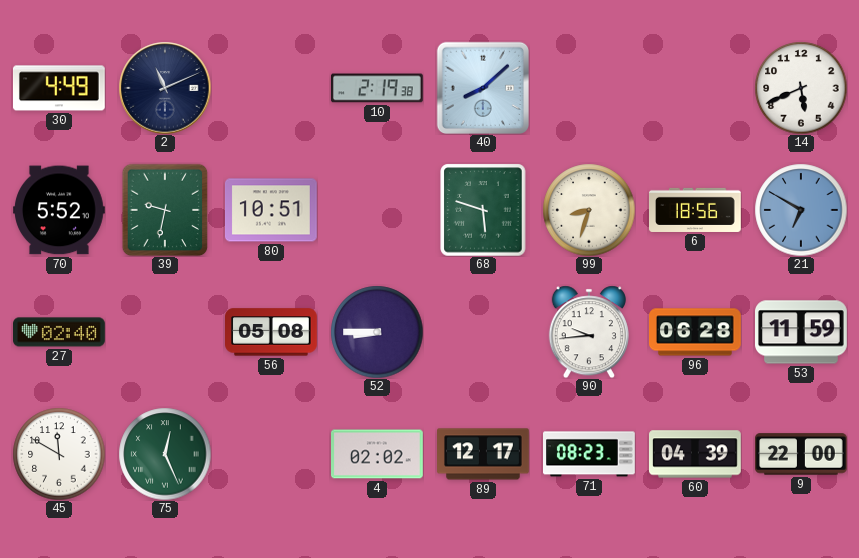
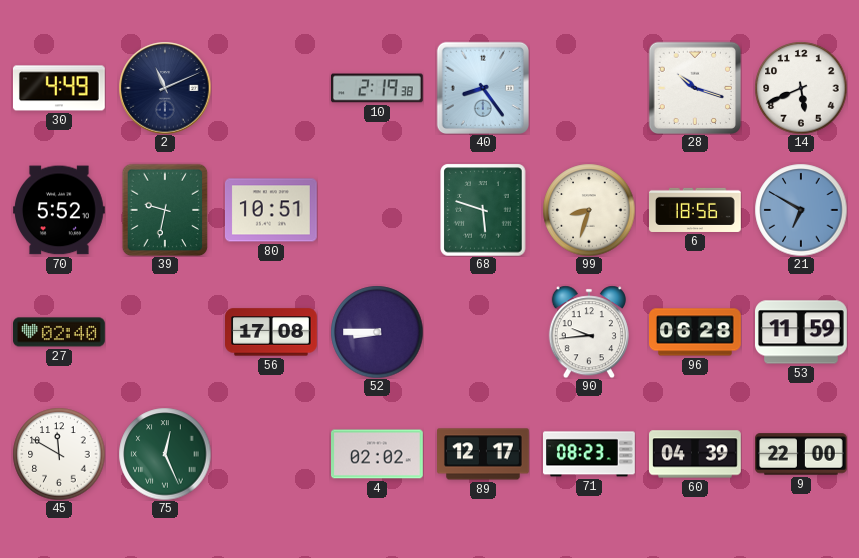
40: 8:08 -> 8:24
28: none -> 10:18
56: 05:08 -> 17:08
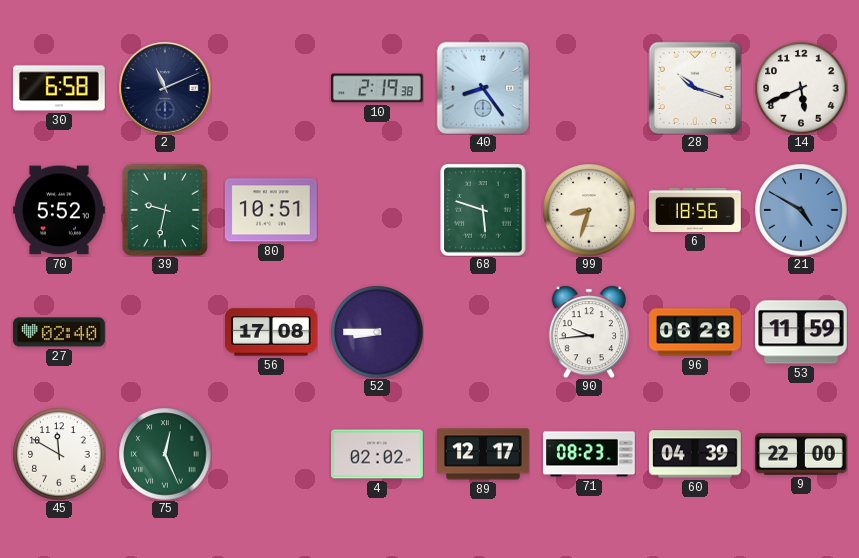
30: 4:49 -> 6:58
21: 6:50 -> 4:50
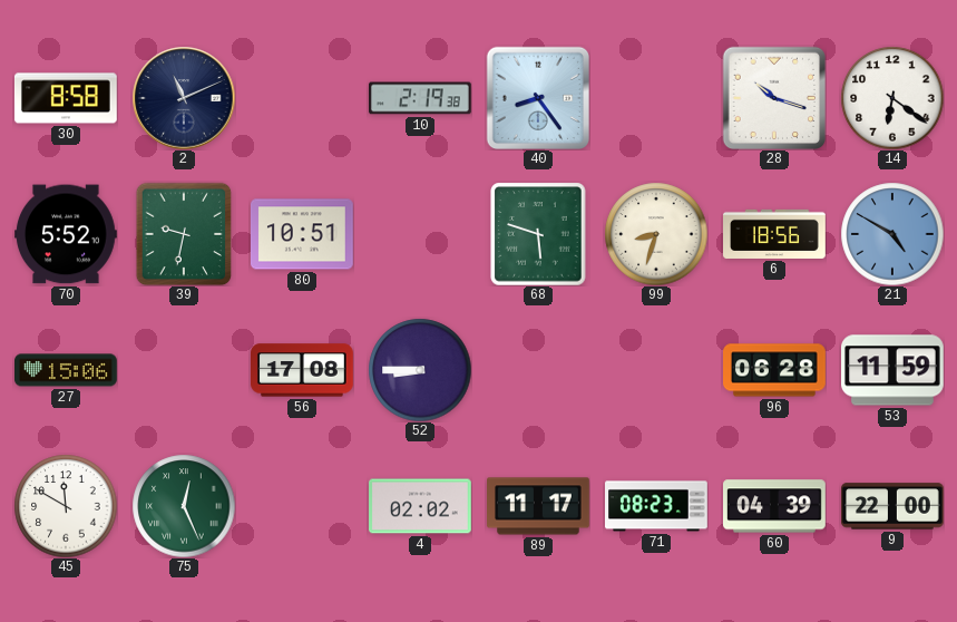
30: 6:58 -> 8:58
14: 5:41 -> 6:21
27: 02:40 -> 15:06
90: 9:44 -> none
89: 12:17 -> 11:17
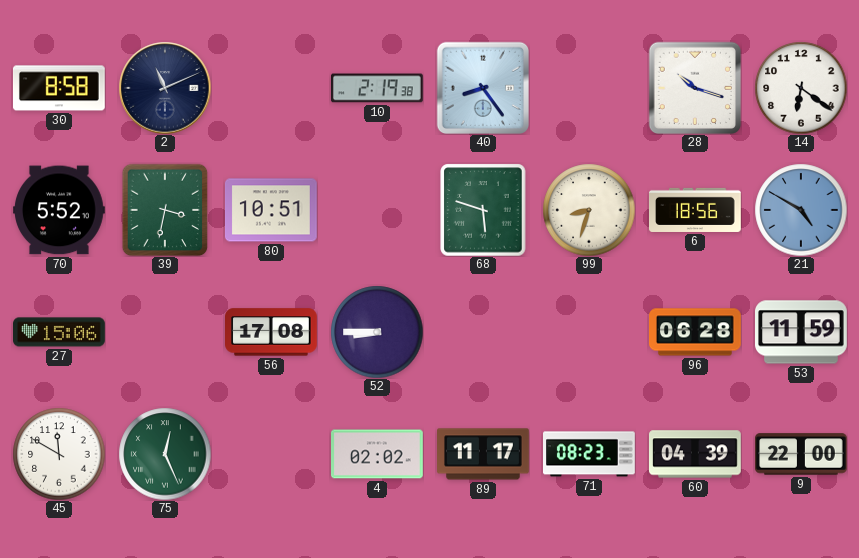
39: 9:32 -> 3:32
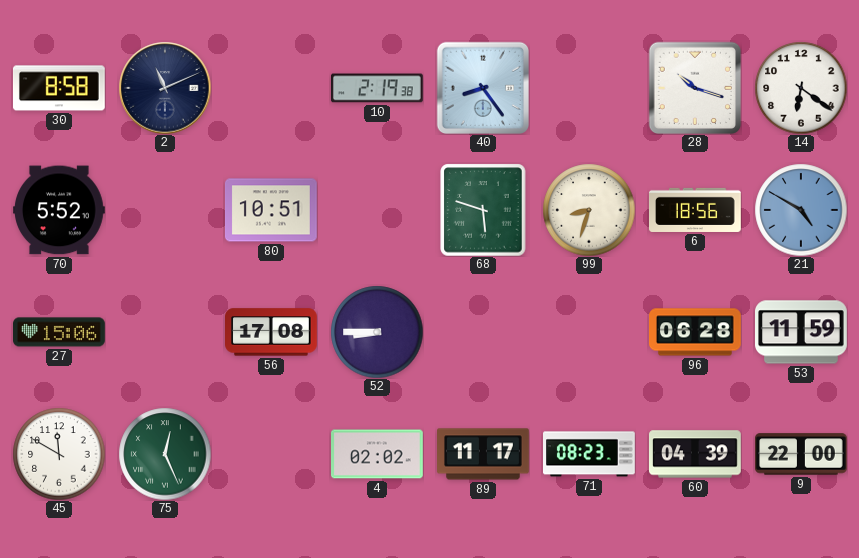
39: 3:32 -> none
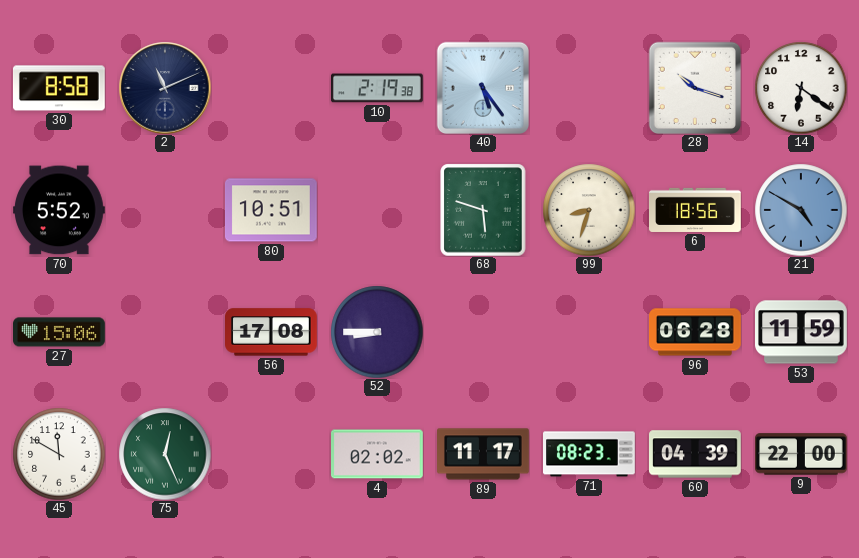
40: 8:24 -> 5:24
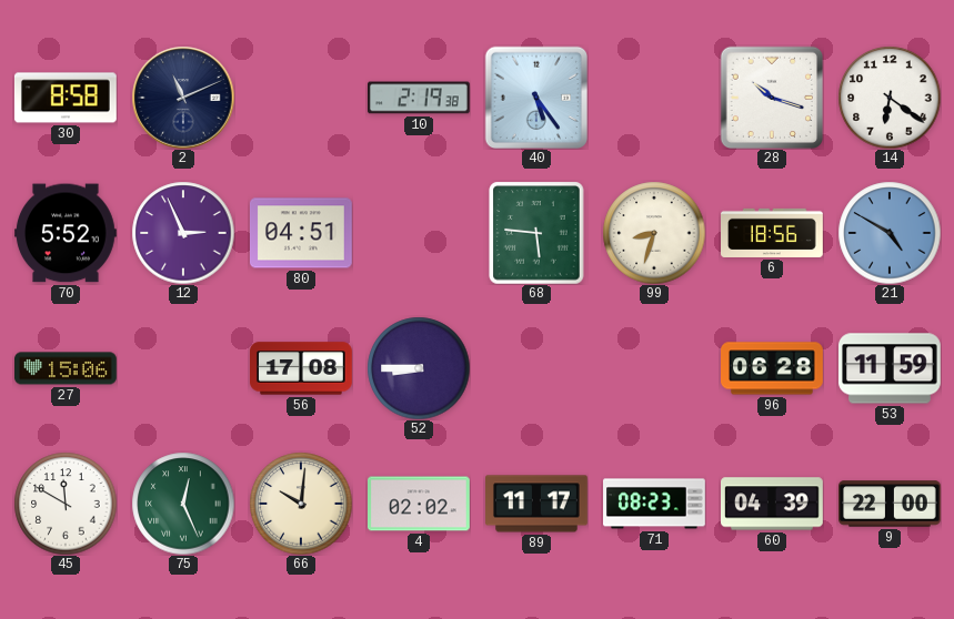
12: none -> 2:56
80: 10:51 -> 04:51
68: 5:48 -> 5:46
66: none -> 10:01
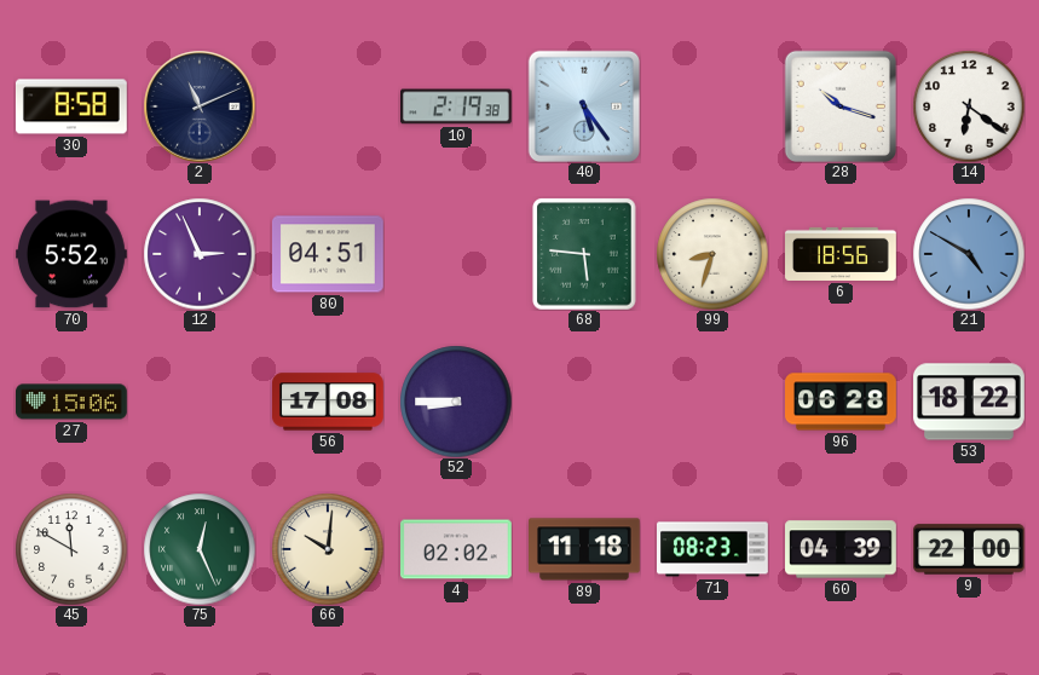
53: 11:59 -> 18:22
89: 11:17 -> 11:18
